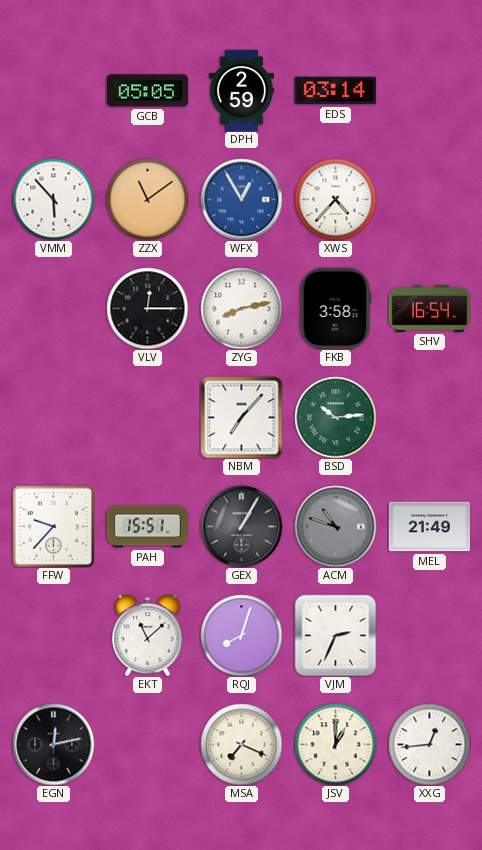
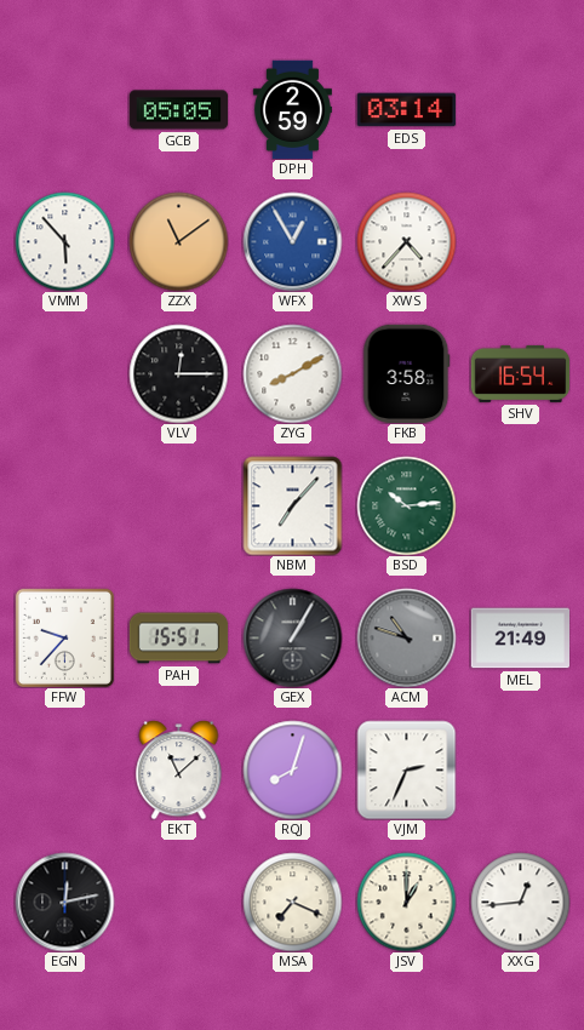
ZYG: 8:13 -> 8:10
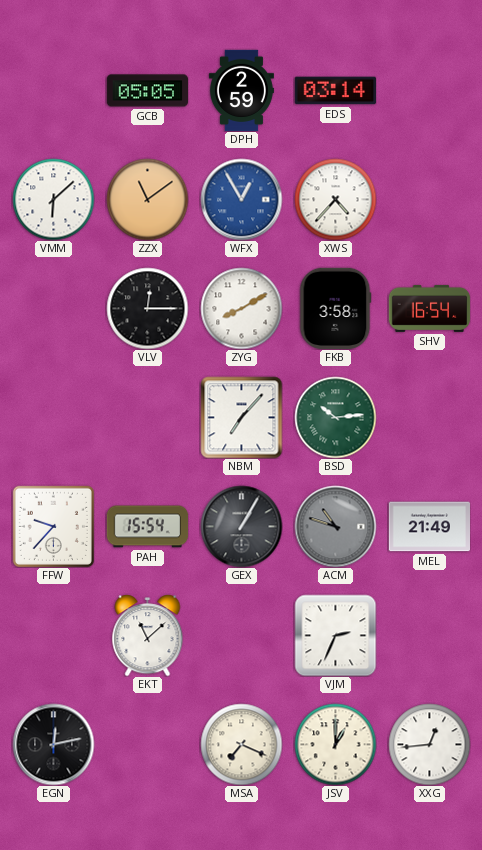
VMM: 5:53 -> 6:08
PAH: 15:51 -> 15:54
RQJ: 8:03 -> none
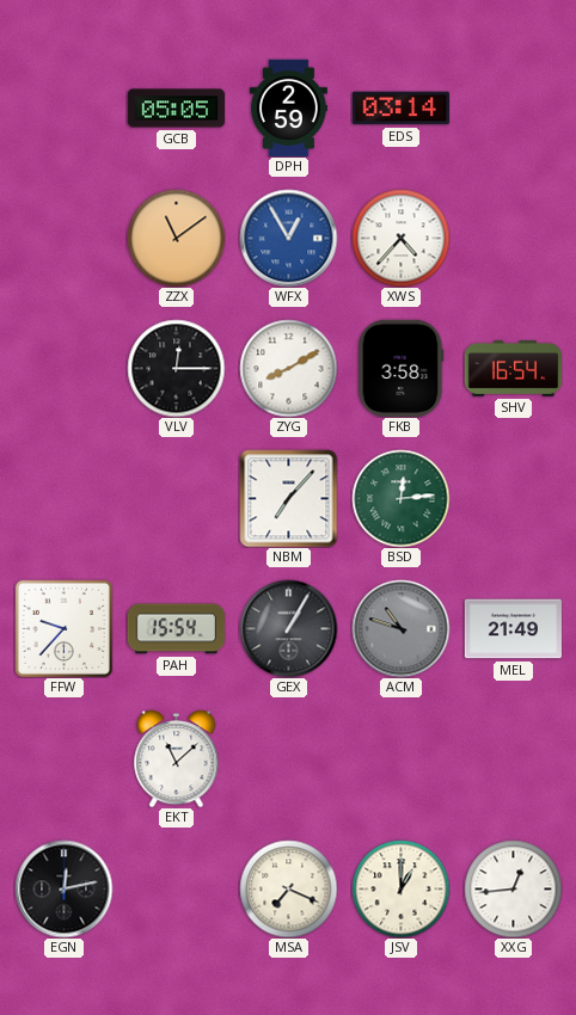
VMM: 6:08 -> none
BSD: 10:14 -> 12:14
VJM: 2:34 -> none
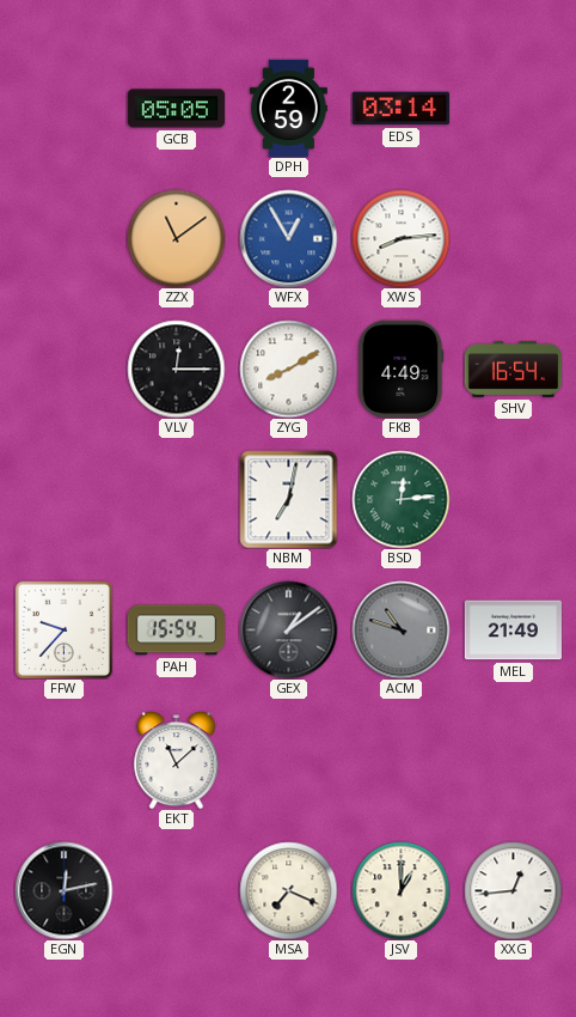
XWS: 4:37 -> 8:14
FKB: 3:58 -> 4:49
NBM: 7:07 -> 7:02
GEX: 1:05 -> 1:09
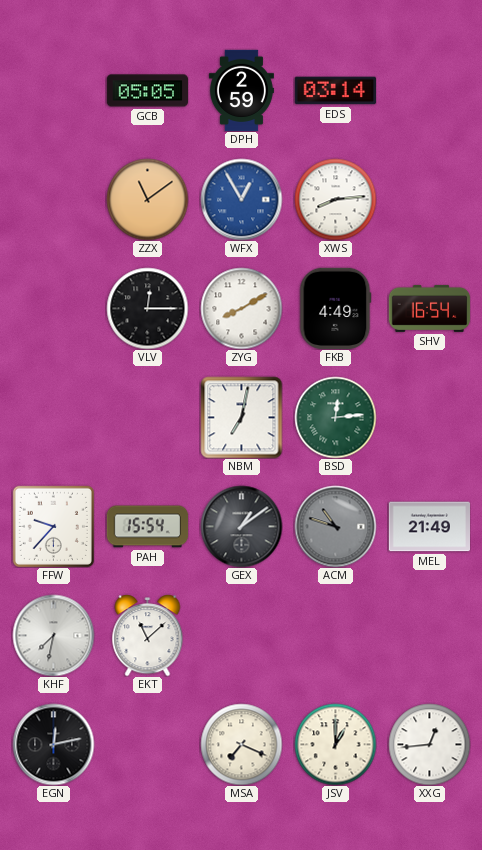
KHF: none -> 7:32
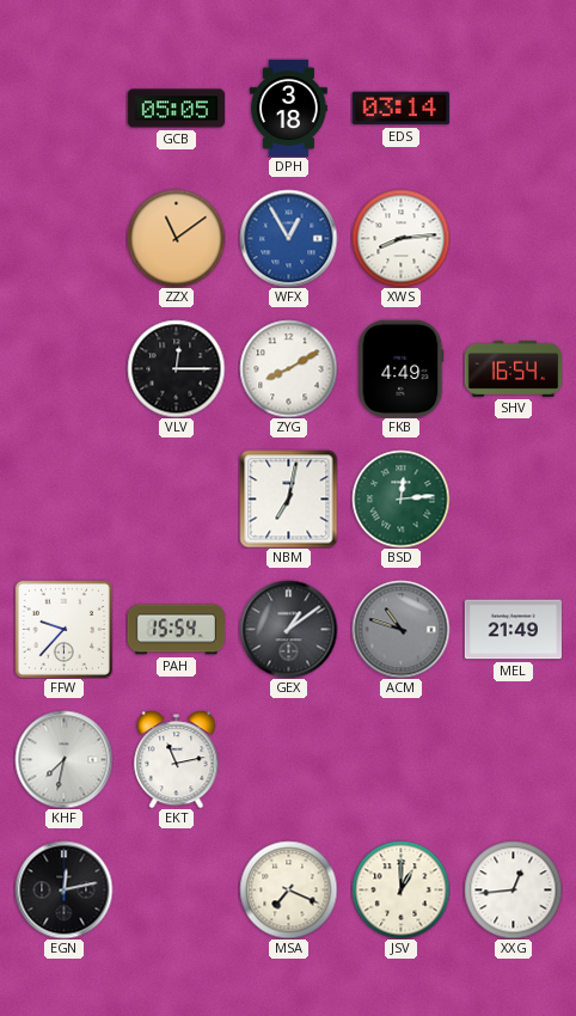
DPH: 2:59 -> 3:18
EKT: 11:08 -> 11:13
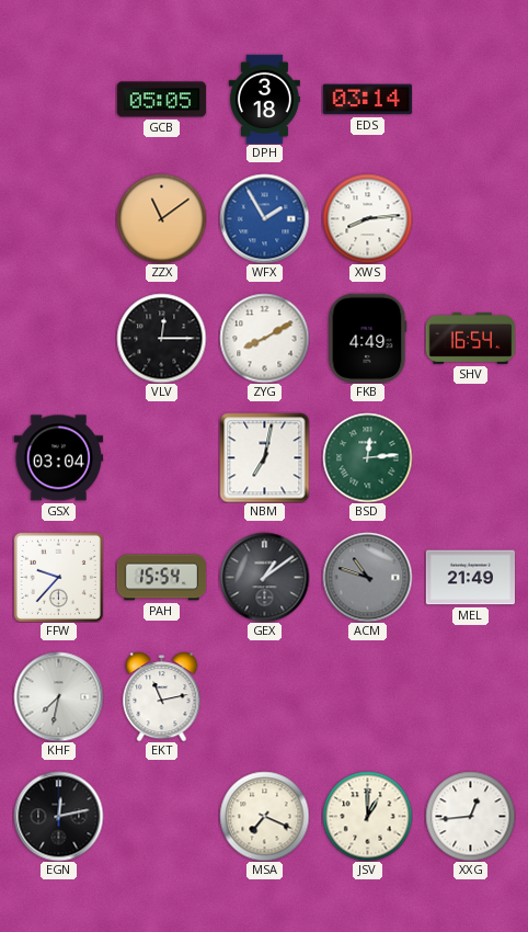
WFX: 12:55 -> 1:55
GSX: none -> 03:04
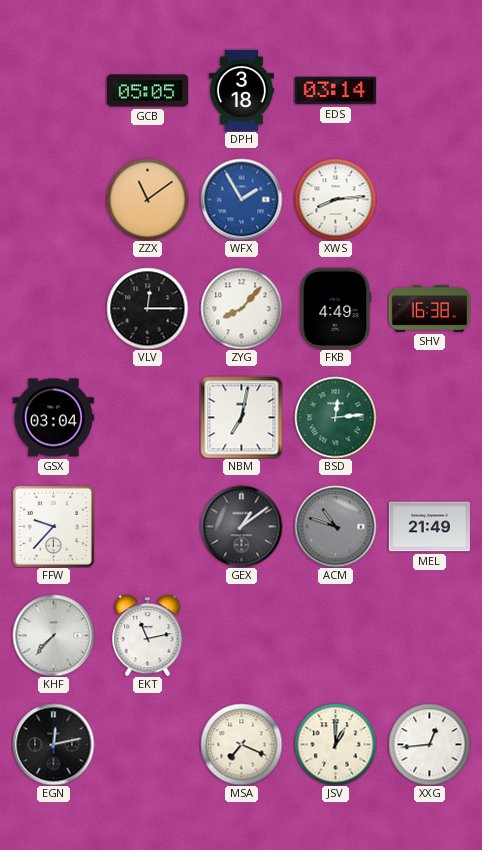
ZYG: 8:10 -> 8:07
SHV: 16:54 -> 16:38
PAH: 15:54 -> none
KHF: 7:32 -> 7:37
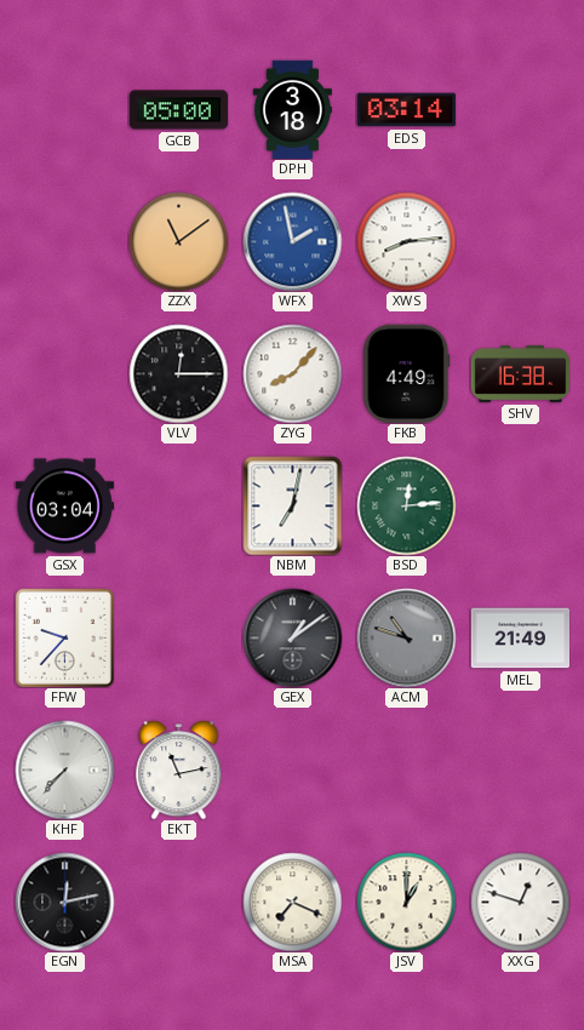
GCB: 05:05 -> 05:00
WFX: 1:55 -> 1:58
XXG: 12:44 -> 12:48
